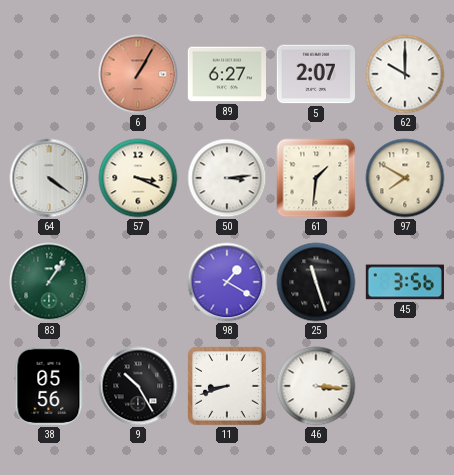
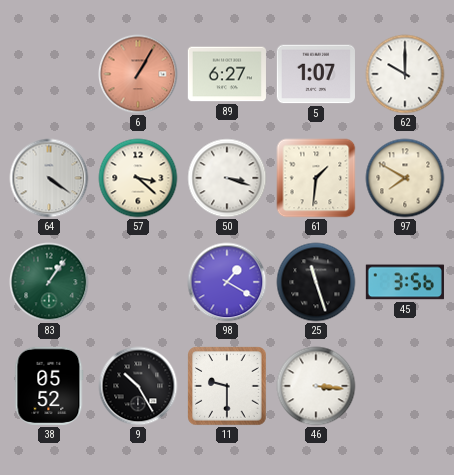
5: 2:07 -> 1:07
57: 3:19 -> 3:22
50: 3:14 -> 3:18
38: 05:56 -> 05:52
11: 8:42 -> 9:30
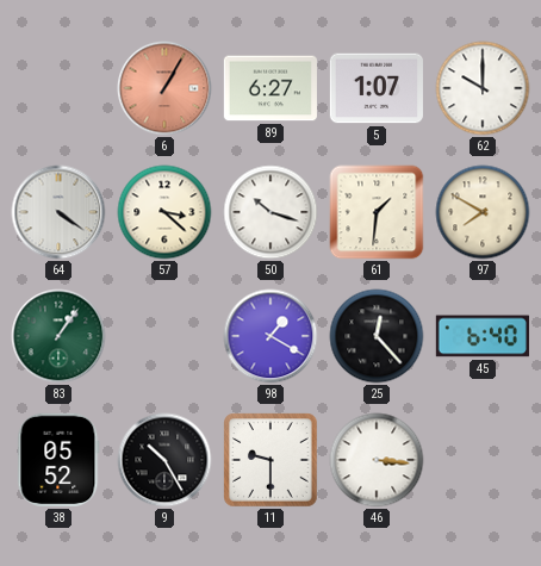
50: 3:18 -> 10:18
25: 11:27 -> 12:23
45: 3:56 -> 6:40
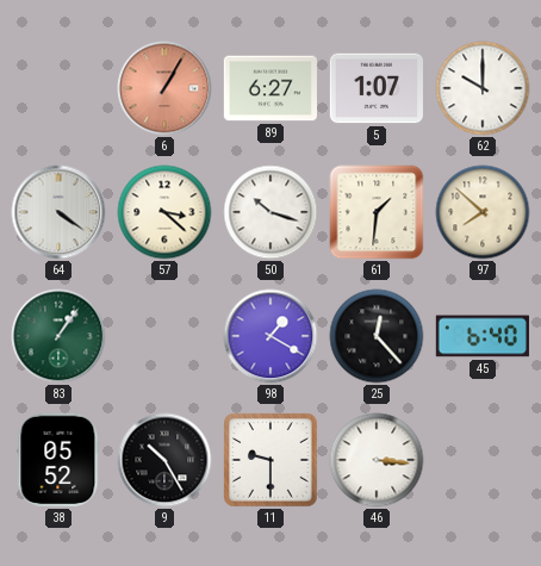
97: 7:50 -> 7:52
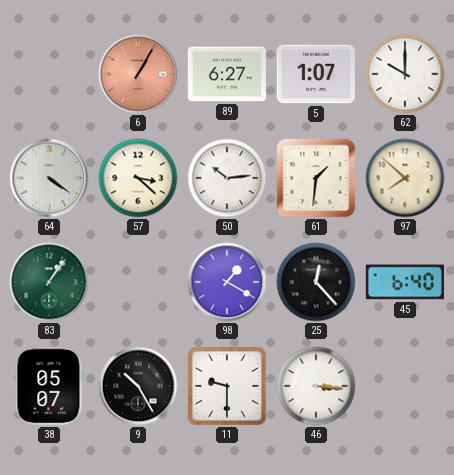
50: 10:18 -> 10:14
38: 05:52 -> 05:07
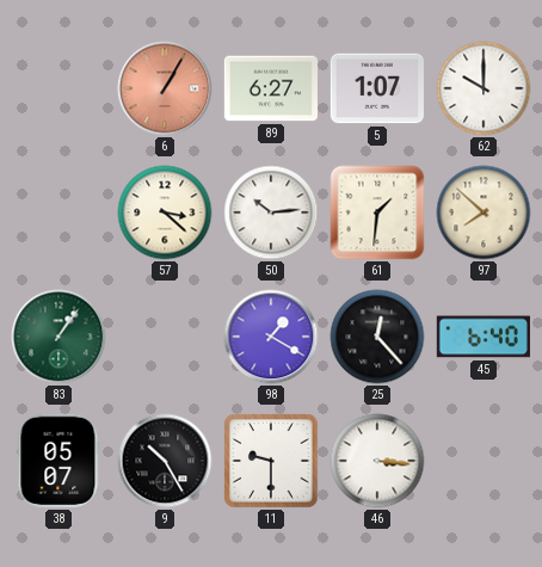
64: 4:21 -> none
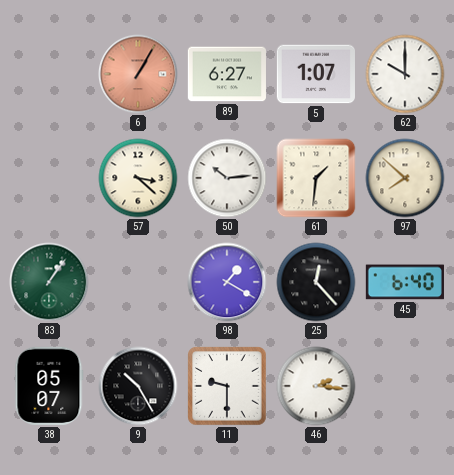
46: 3:16 -> 2:16
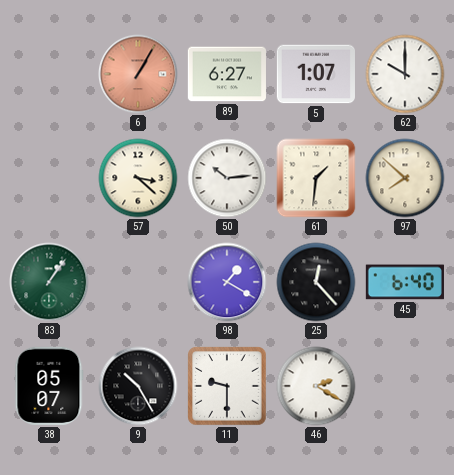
46: 2:16 -> 2:20
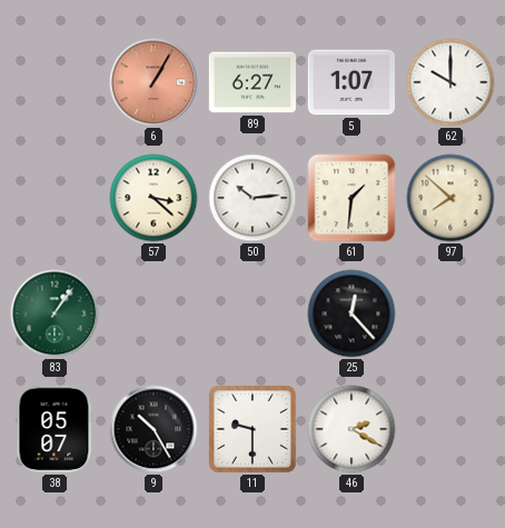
98: 1:20 -> none
45: 6:40 -> none
